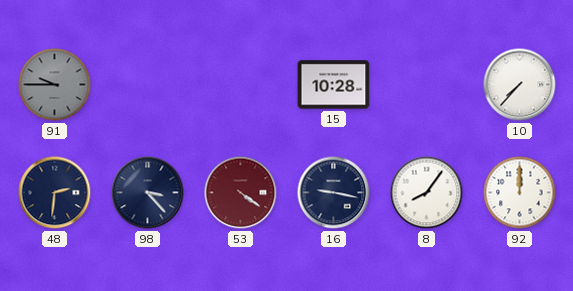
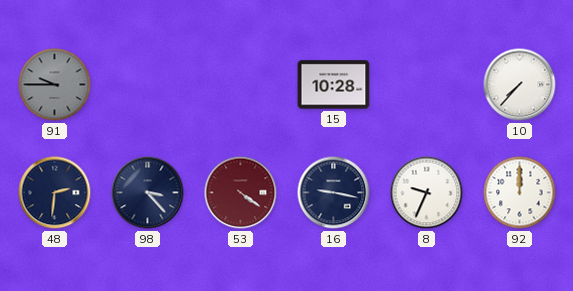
8: 8:06 -> 9:34
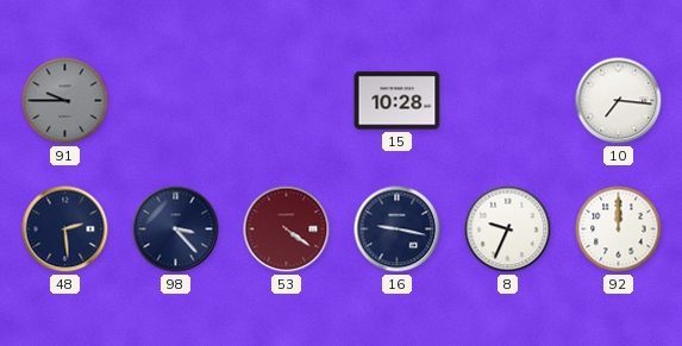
10: 7:37 -> 7:16
48: 2:31 -> 2:29
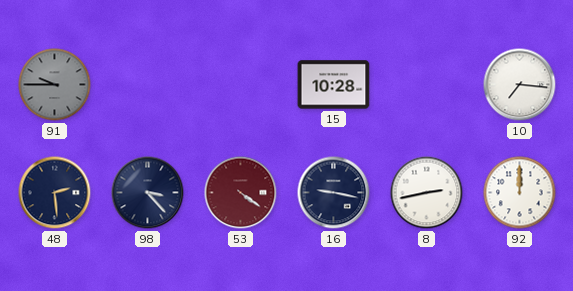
8: 9:34 -> 2:43
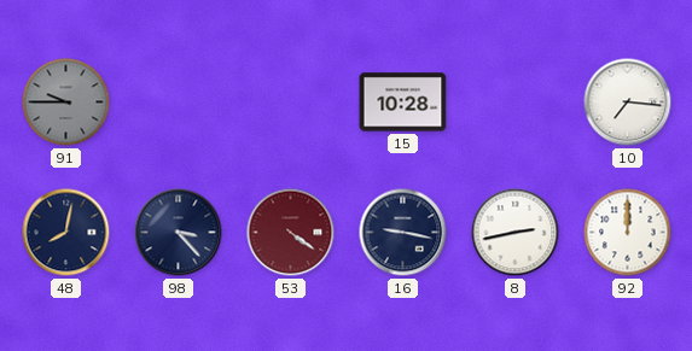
48: 2:29 -> 8:02
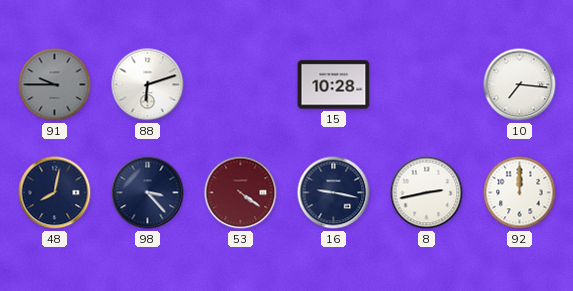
88: none -> 6:12
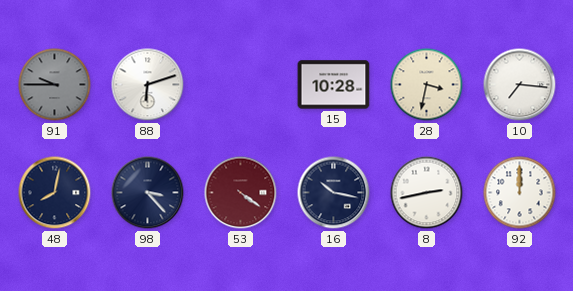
28: none -> 3:32
16: 9:17 -> 10:17
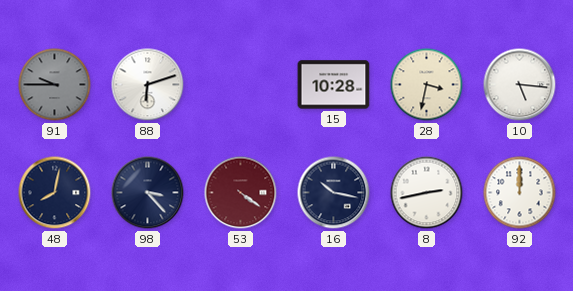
10: 7:16 -> 5:16
